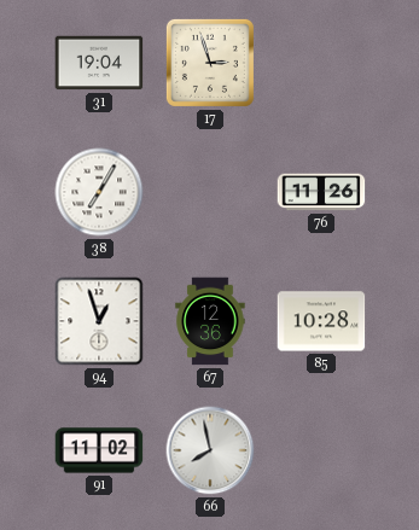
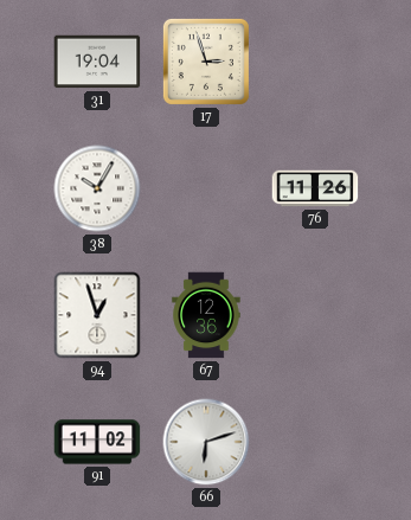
38: 7:05 -> 10:05
85: 10:28 -> none
66: 7:58 -> 6:12
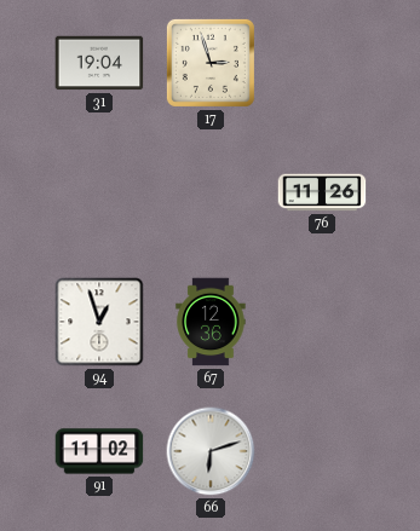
38: 10:05 -> none
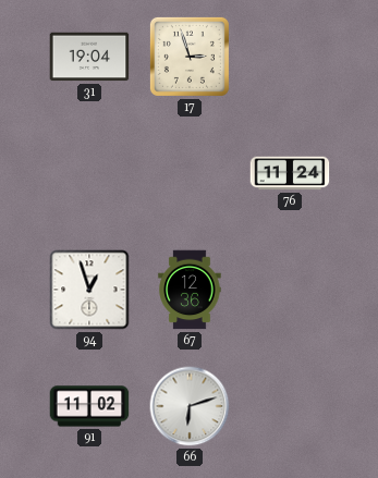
76: 11:26 -> 11:24
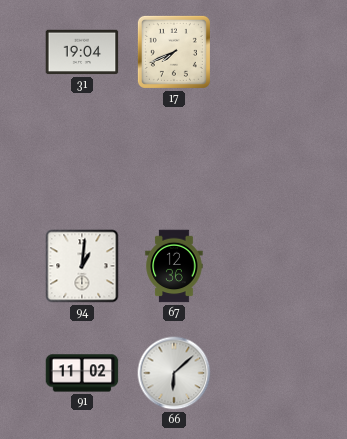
17: 2:57 -> 7:41
76: 11:24 -> none
94: 12:57 -> 1:01
66: 6:12 -> 6:08
